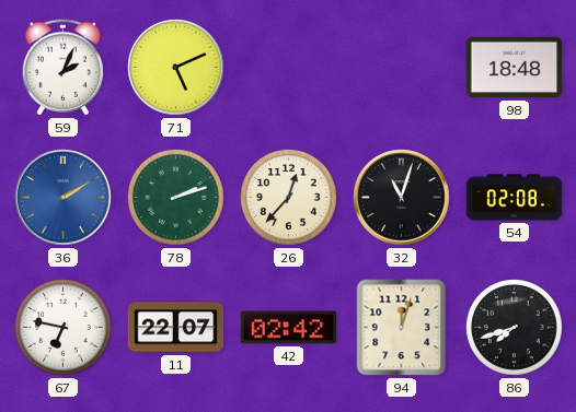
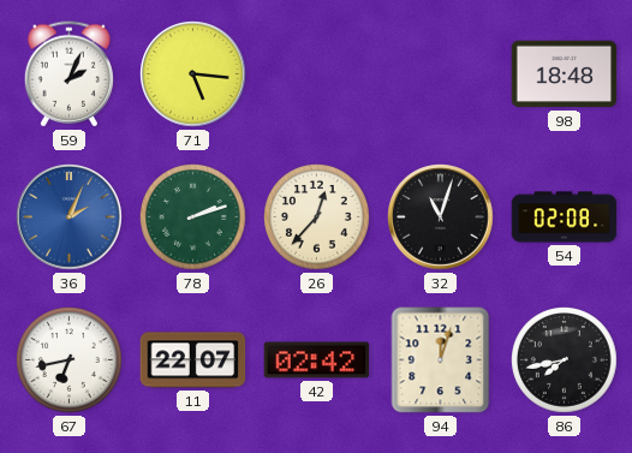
71: 5:11 -> 5:16
36: 2:10 -> 2:04
67: 6:47 -> 6:43
86: 7:42 -> 7:43
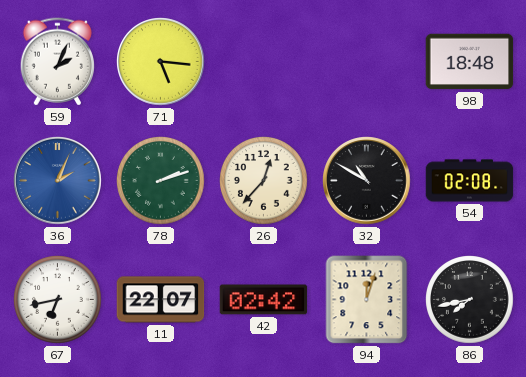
32: 11:03 -> 10:50
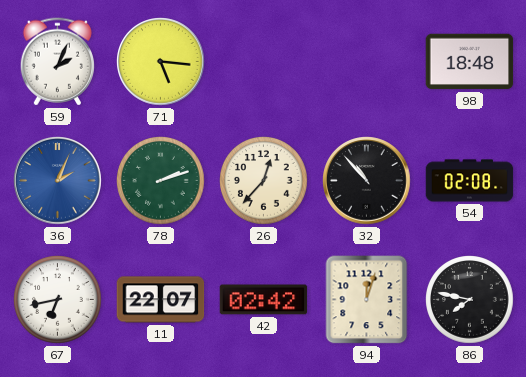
32: 10:50 -> 10:53
86: 7:43 -> 7:47
